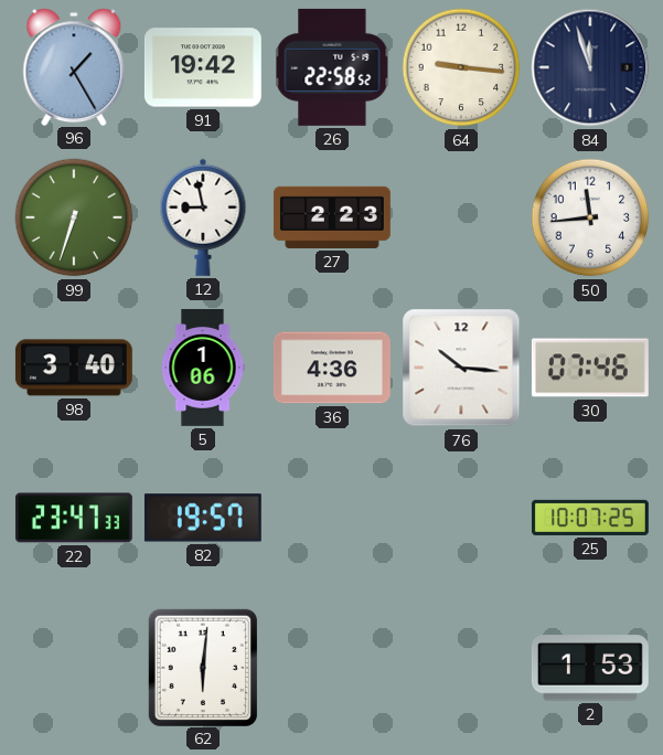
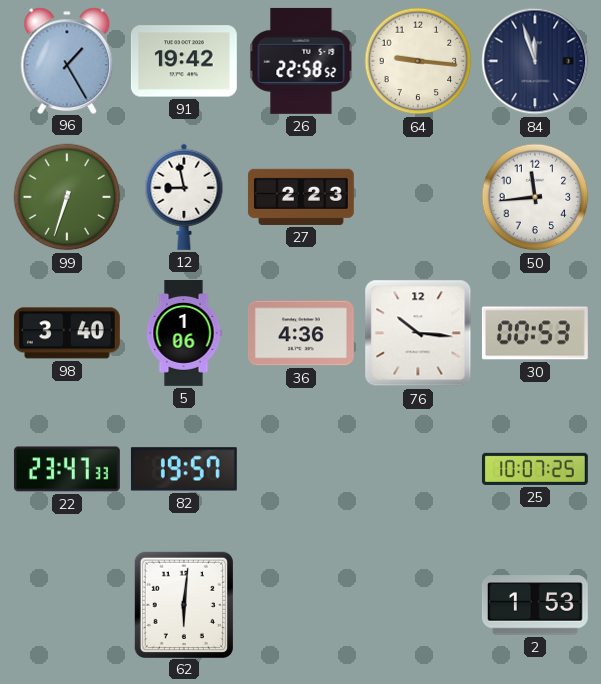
30: 07:46 -> 00:53
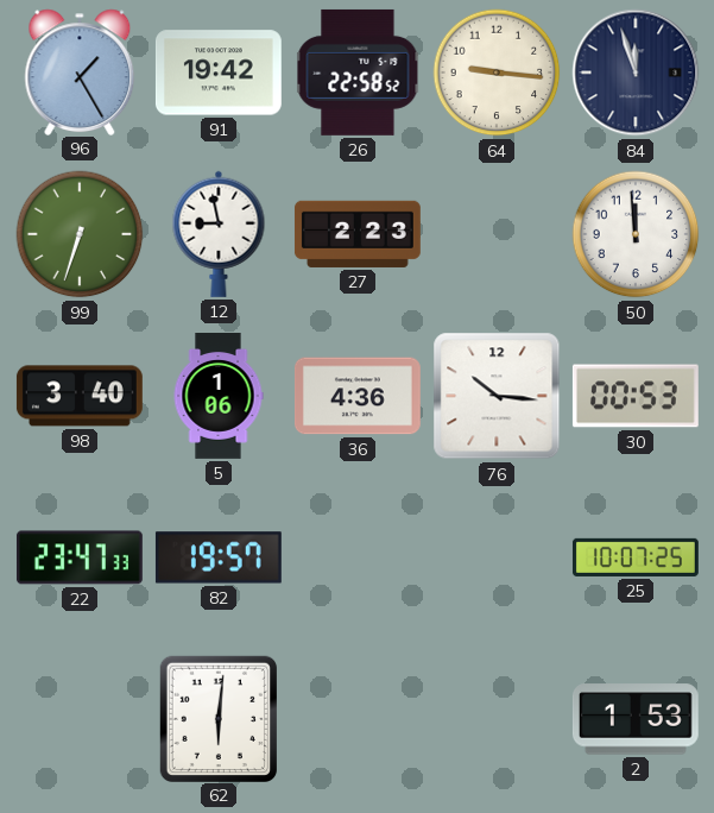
50: 11:44 -> 11:59
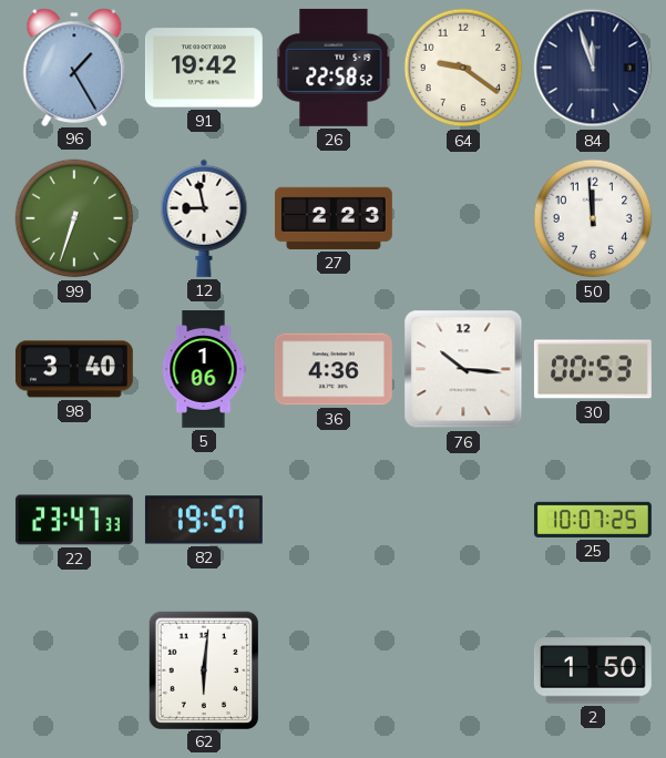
64: 9:16 -> 9:21
2: 1:53 -> 1:50
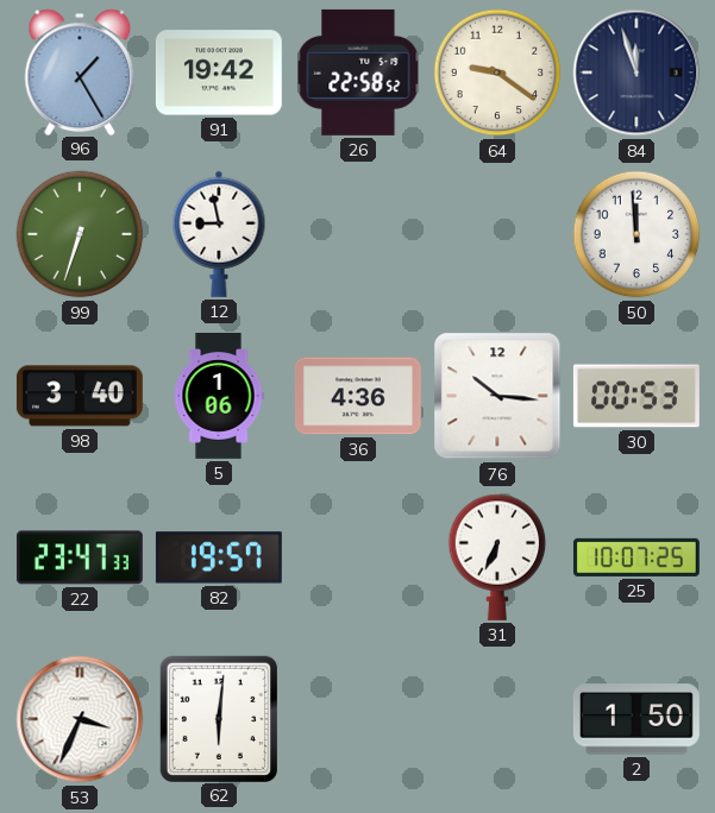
27: 2:23 -> none
31: none -> 6:34
53: none -> 3:34
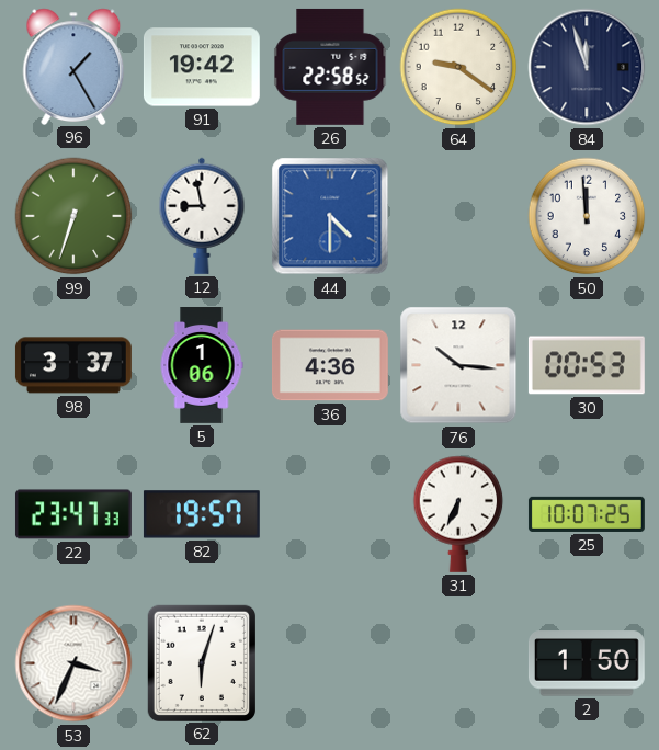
44: none -> 4:30
98: 3:40 -> 3:37
62: 6:01 -> 6:03
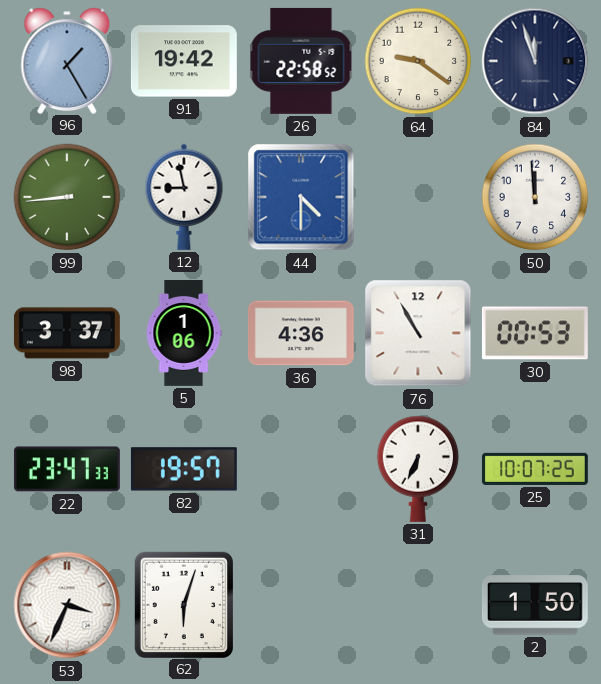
99: 6:33 -> 8:44
76: 10:16 -> 10:55
